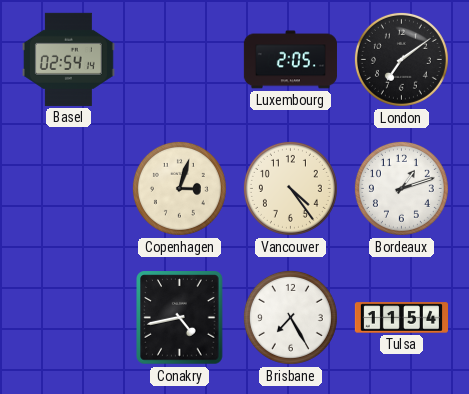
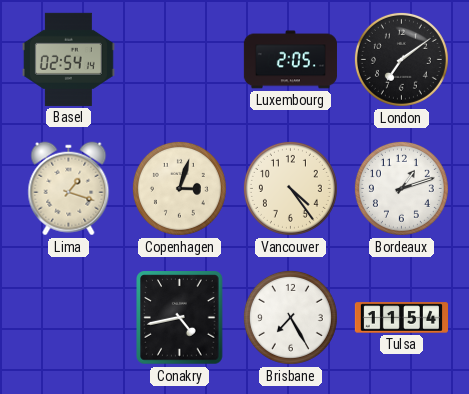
Lima: none -> 1:18
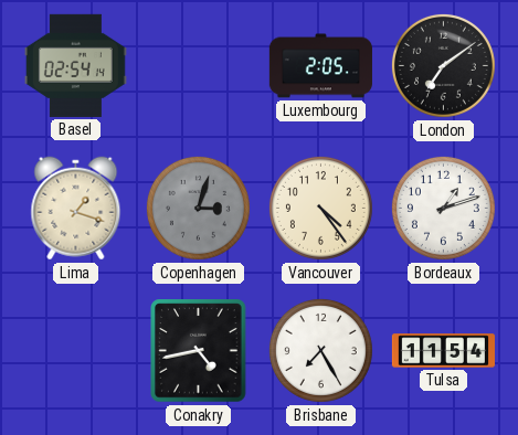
Copenhagen dial: cream -> grey
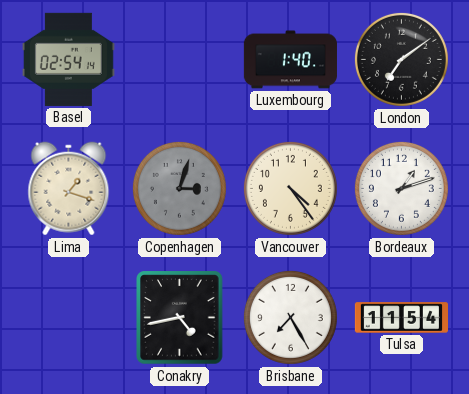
Luxembourg: 2:05 -> 1:40
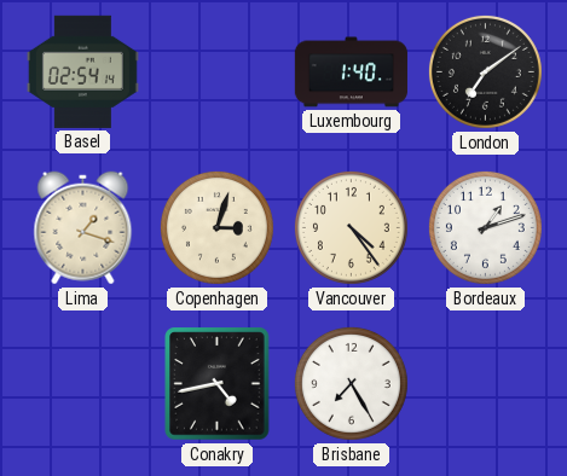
Copenhagen dial: grey -> cream
Tulsa: 11:54 -> none
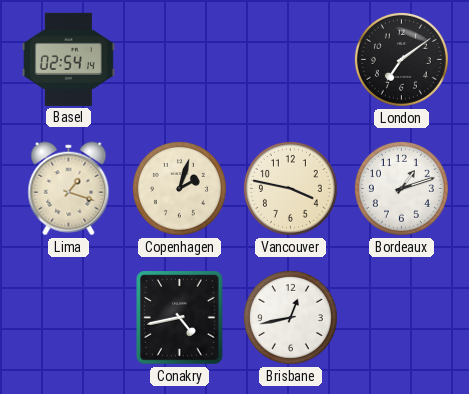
Luxembourg: 1:40 -> none
Copenhagen: 3:03 -> 2:03
Vancouver: 4:24 -> 3:47
Brisbane: 7:25 -> 12:43
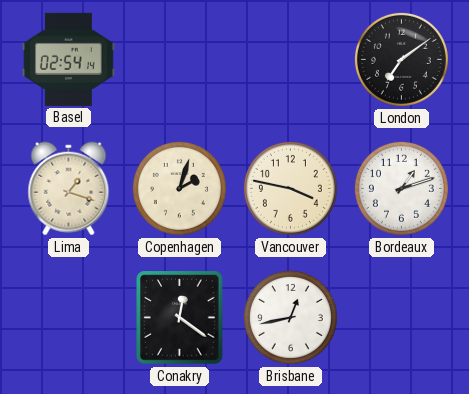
Conakry: 4:43 -> 12:21
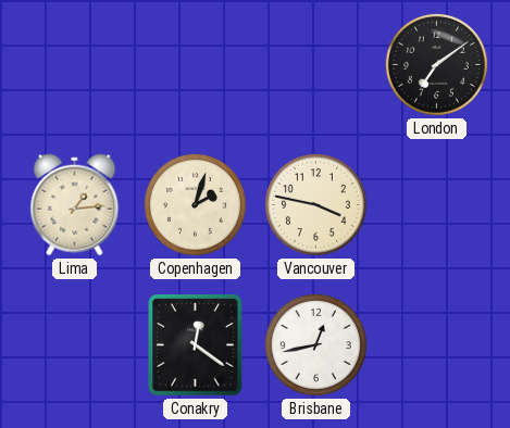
Basel: 02:54 -> none
Lima: 1:18 -> 1:14
Bordeaux: 1:12 -> none
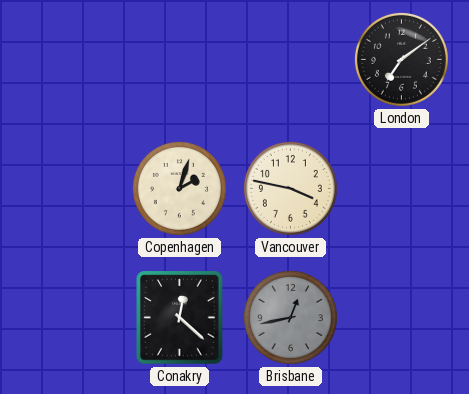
Lima: 1:14 -> none
Conakry: 12:21 -> 12:22
Brisbane dial: white -> grey
